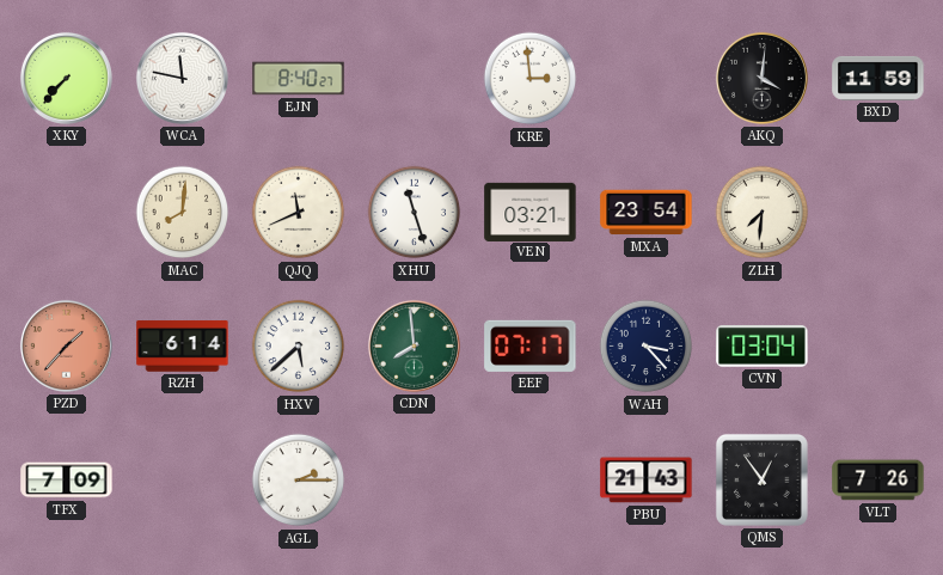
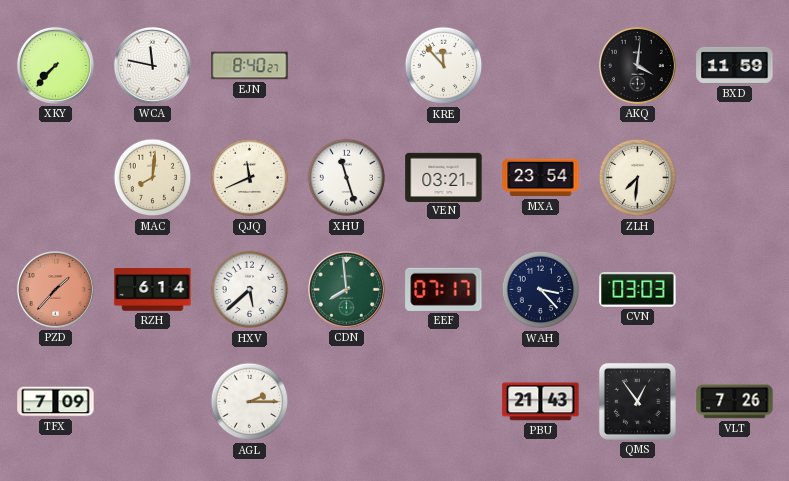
KRE: 2:59 -> 11:53
CVN: 03:04 -> 03:03
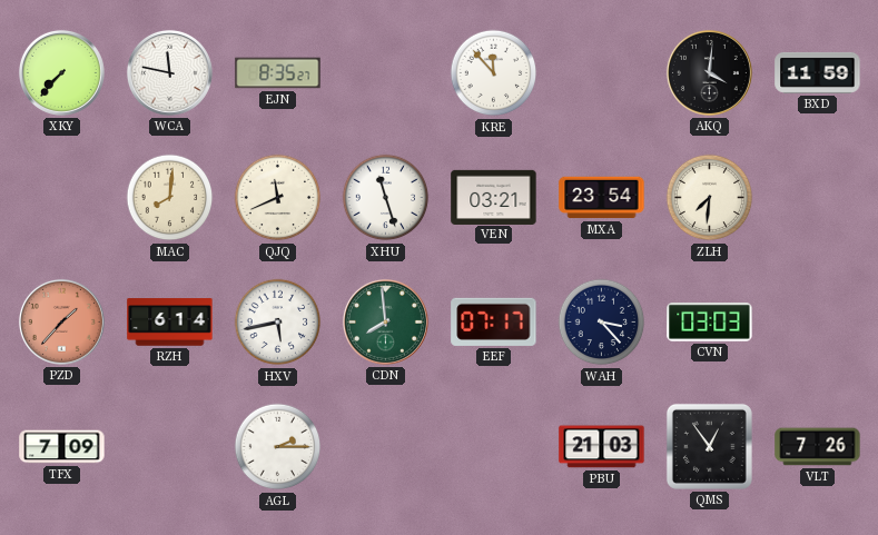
EJN: 8:40 -> 8:35
HXV: 5:38 -> 5:43
PBU: 21:43 -> 21:03
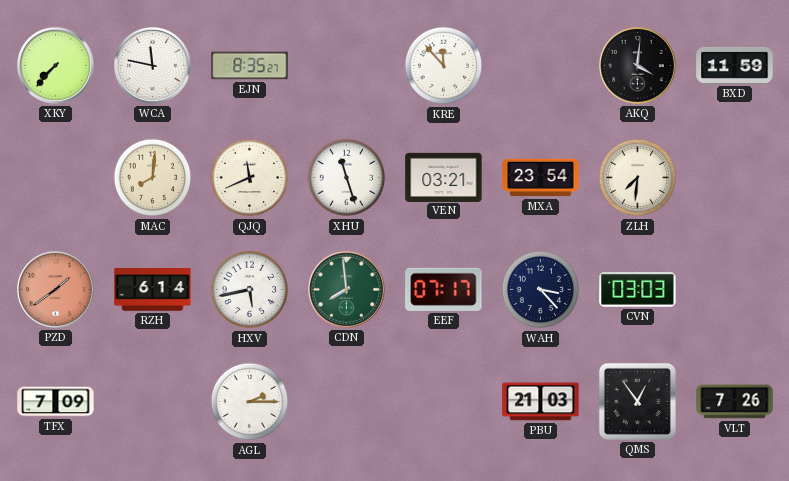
PZD: 1:37 -> 1:39
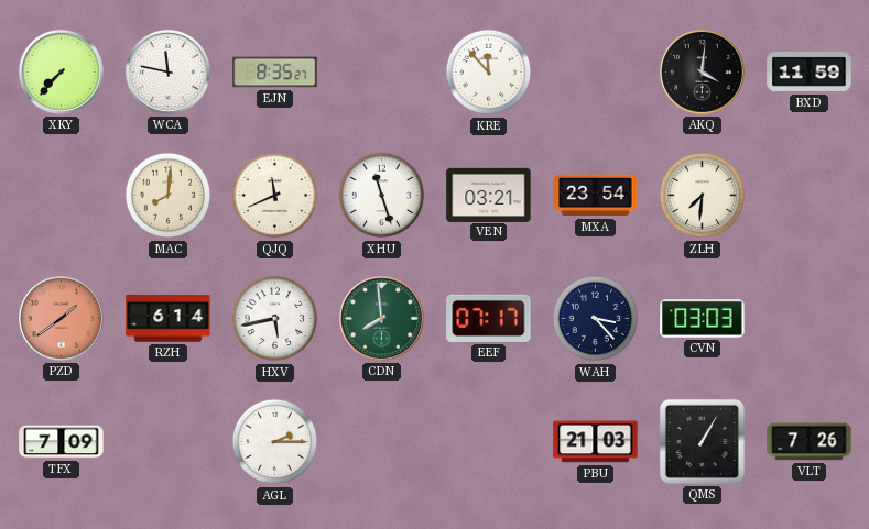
QMS: 12:54 -> 1:05
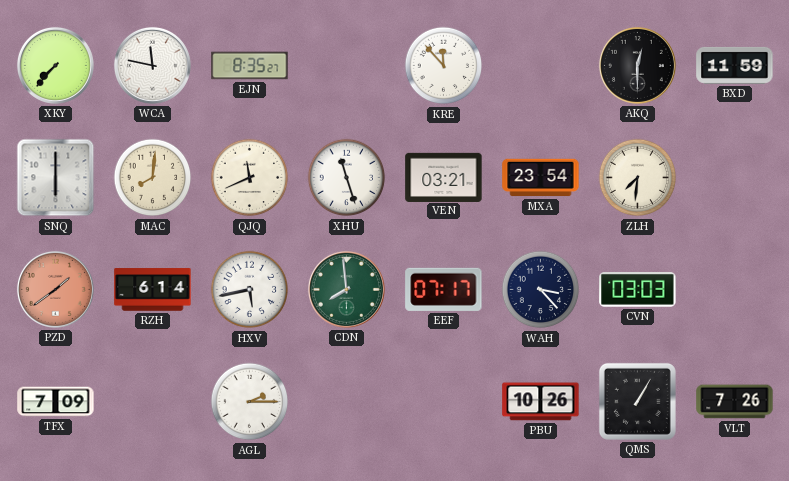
AKQ: 4:01 -> 12:30
SNQ: none -> 6:00
PBU: 21:03 -> 10:26
